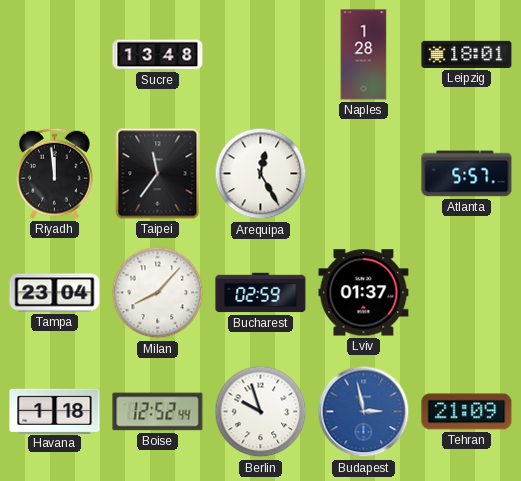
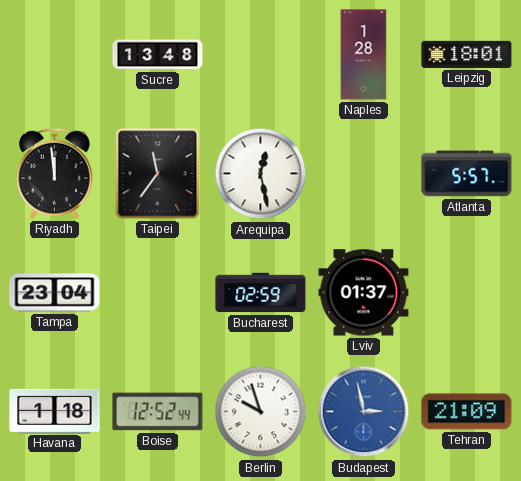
Arequipa: 12:25 -> 12:28
Milan: 8:07 -> none
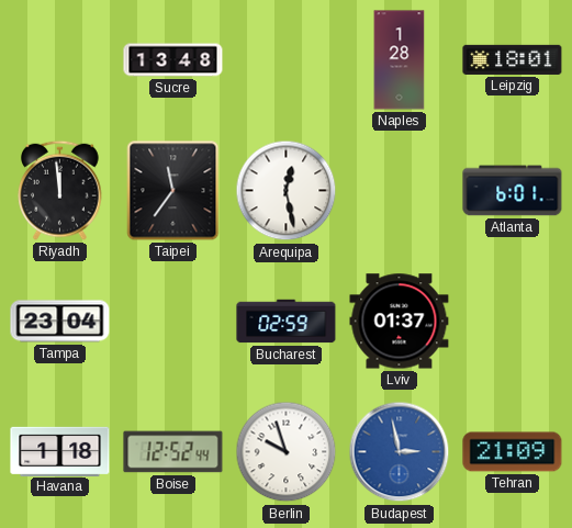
Atlanta: 5:57 -> 6:01
